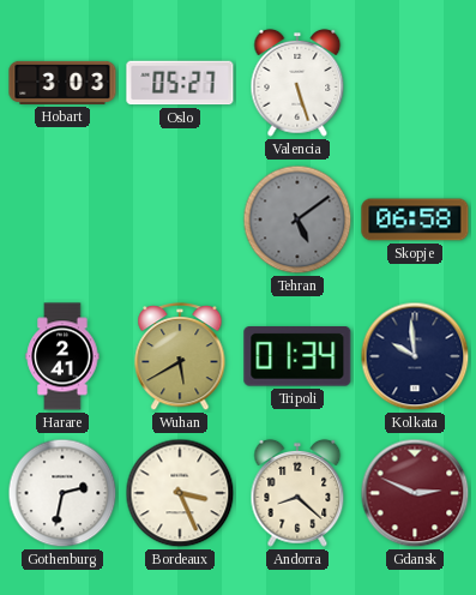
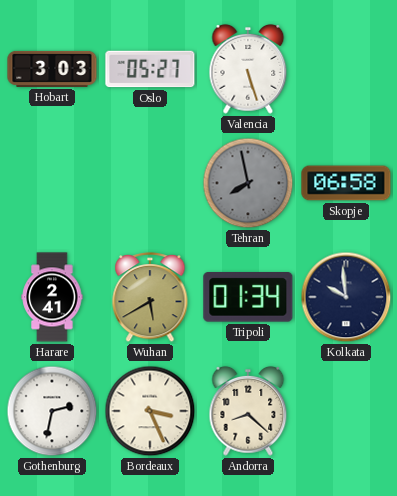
Tehran: 5:09 -> 7:58
Gdansk: 2:49 -> none
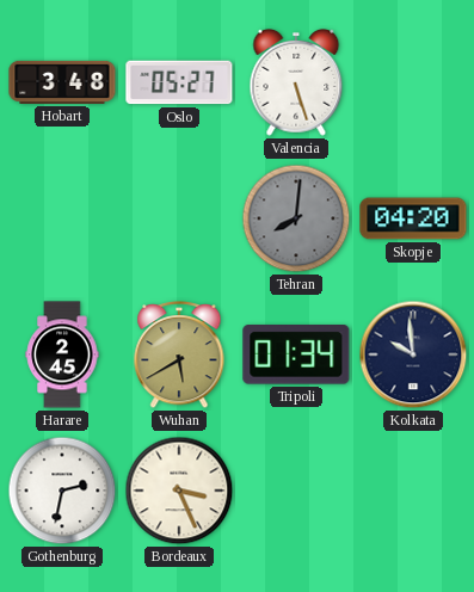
Hobart: 3:03 -> 3:48
Tehran: 7:58 -> 8:01
Skopje: 06:58 -> 04:20
Harare: 2:41 -> 2:45
Andorra: 8:22 -> none
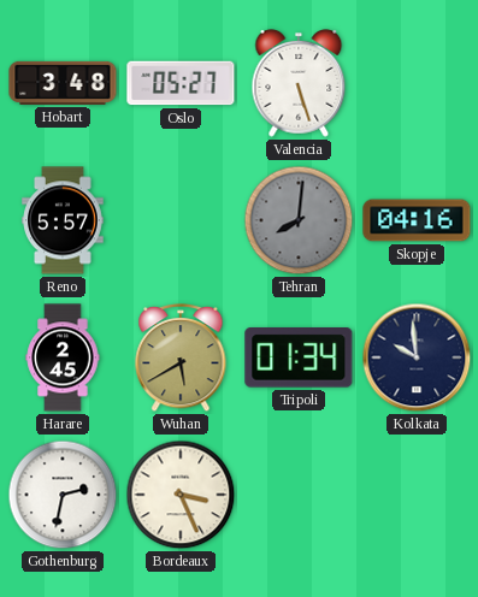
Reno: none -> 5:57
Skopje: 04:20 -> 04:16
